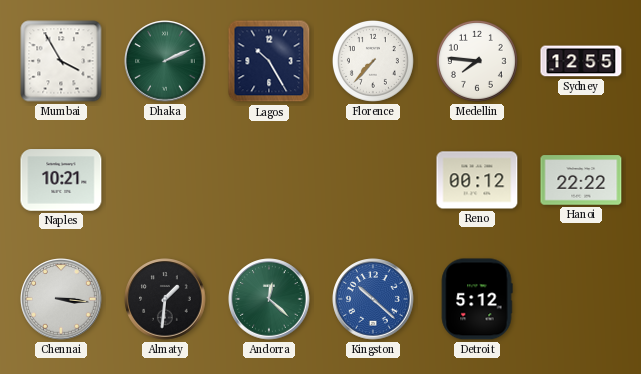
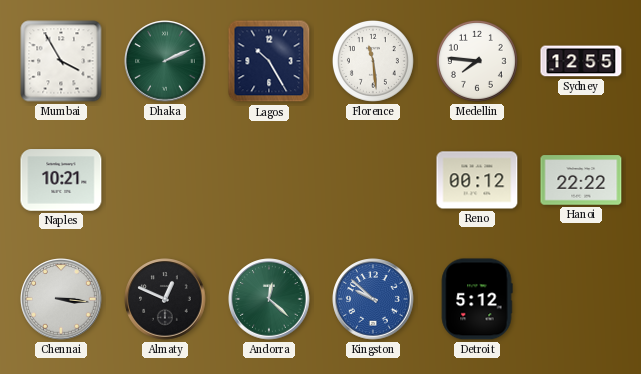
Florence: 7:37 -> 11:29
Almaty: 1:31 -> 12:49
Kingston: 10:22 -> 9:52
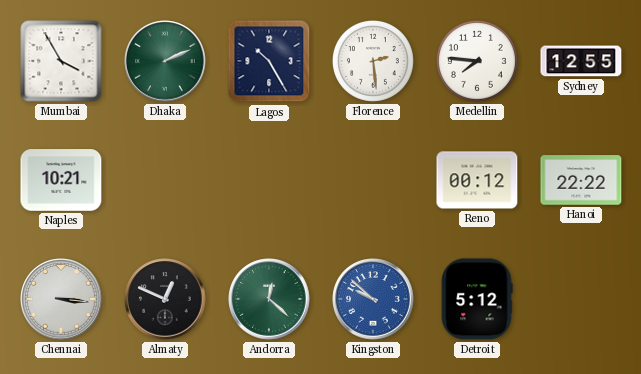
Florence: 11:29 -> 2:29
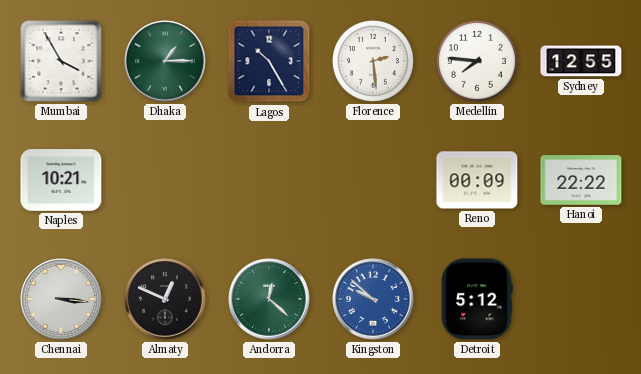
Dhaka: 2:11 -> 1:15
Reno: 00:12 -> 00:09
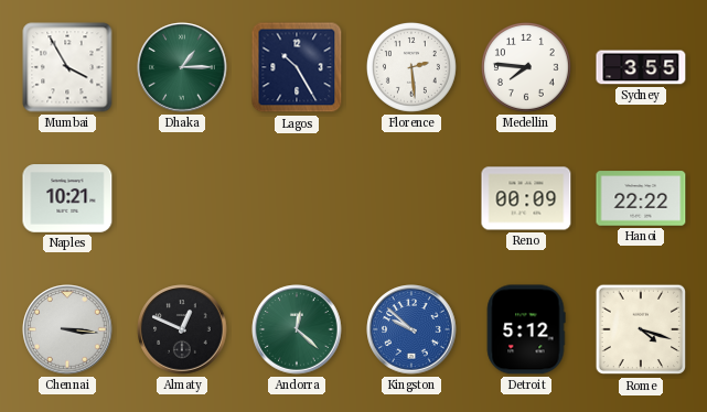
Sydney: 12:55 -> 3:55
Rome: none -> 4:18
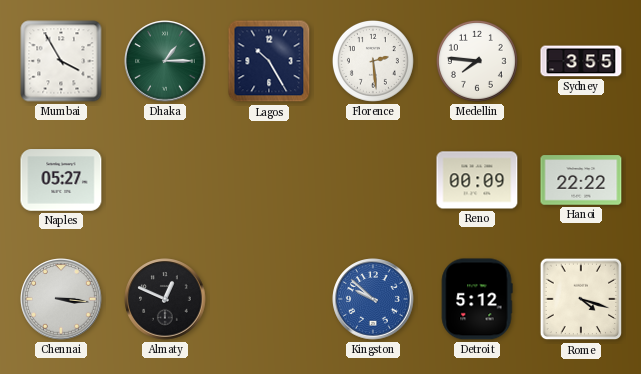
Naples: 10:21 -> 05:27
Andorra: 12:22 -> none
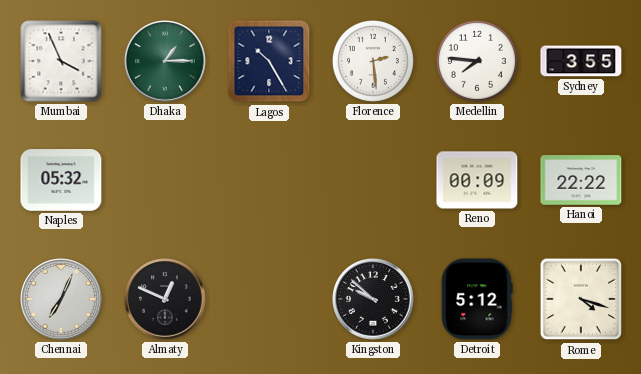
Mumbai: 3:55 -> 3:56
Naples: 05:27 -> 05:32
Chennai: 3:16 -> 7:04
Kingston dial: blue -> black
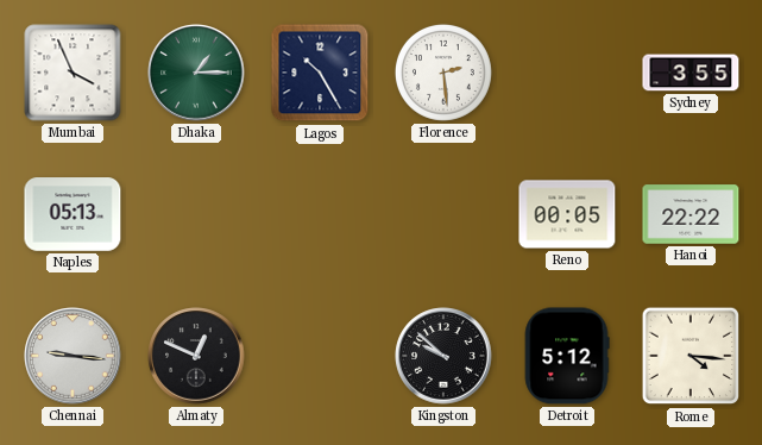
Medellin: 7:46 -> none
Naples: 05:32 -> 05:13
Reno: 00:09 -> 00:05
Chennai: 7:04 -> 9:16
Rome: 4:18 -> 4:16
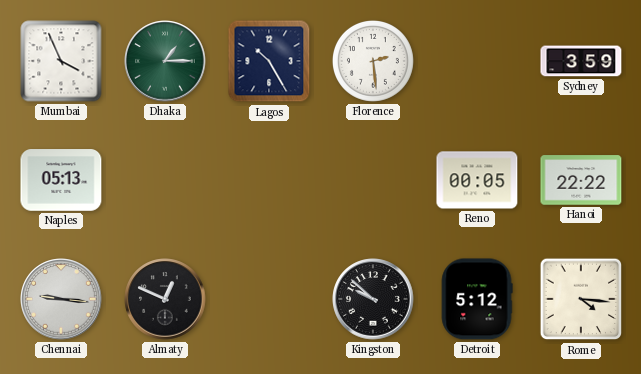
Sydney: 3:55 -> 3:59
